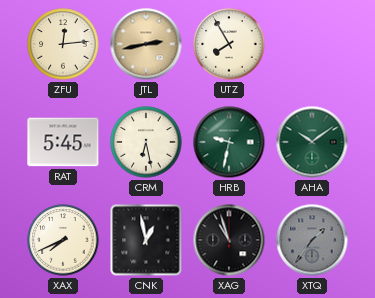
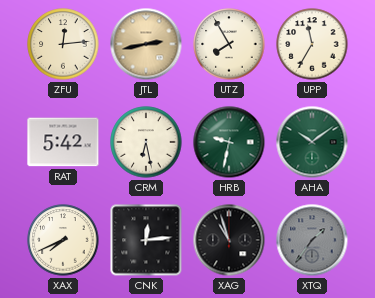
UPP: none -> 11:35
RAT: 5:45 -> 5:42
CNK: 12:58 -> 12:14
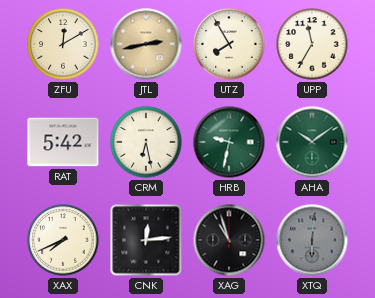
ZFU: 12:14 -> 12:10
XTQ: 1:36 -> 6:01
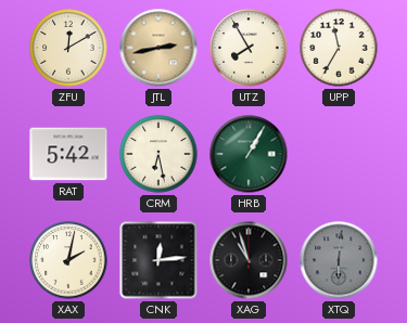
HRB: 9:32 -> 1:05
AHA: 10:09 -> none
XAX: 7:41 -> 2:02
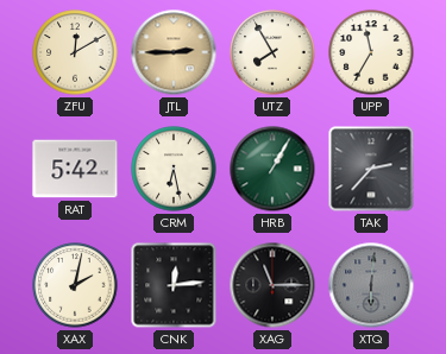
JTL: 2:43 -> 2:45
TAK: none -> 2:37
XAG: 10:57 -> 11:15
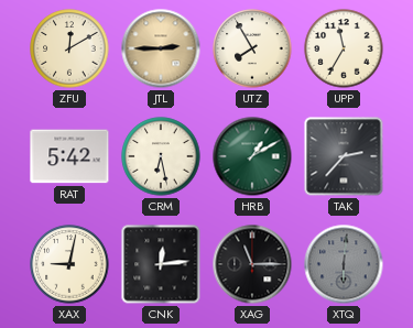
HRB: 1:05 -> 1:10
XAX: 2:02 -> 9:02
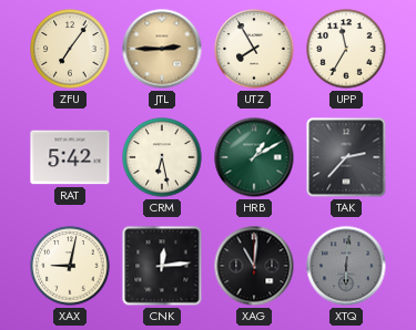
ZFU: 12:10 -> 7:06
XAG: 11:15 -> 11:01
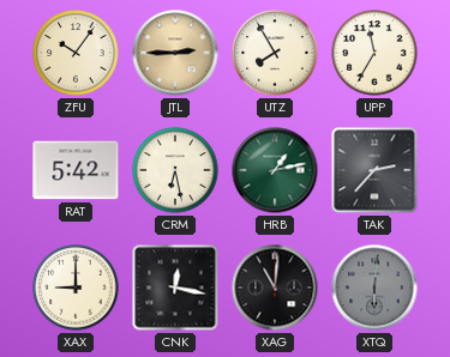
ZFU: 7:06 -> 10:06
HRB: 1:10 -> 1:13
XAX: 9:02 -> 9:00
CNK: 12:14 -> 12:17
